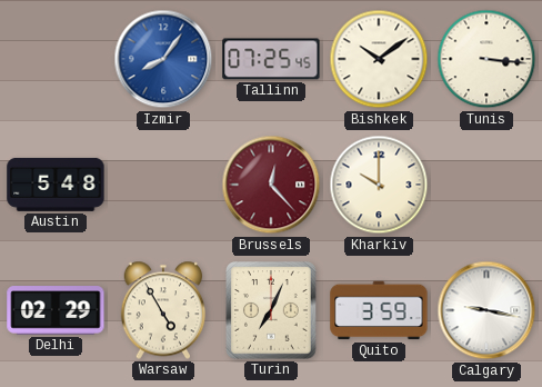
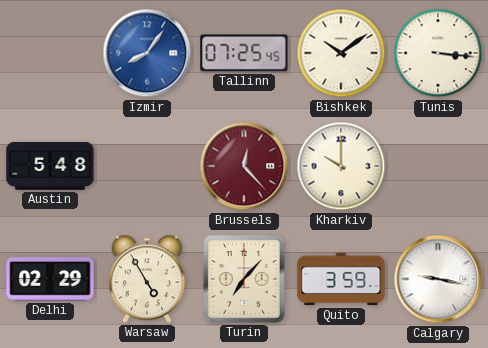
Turin: 7:04 -> 7:07
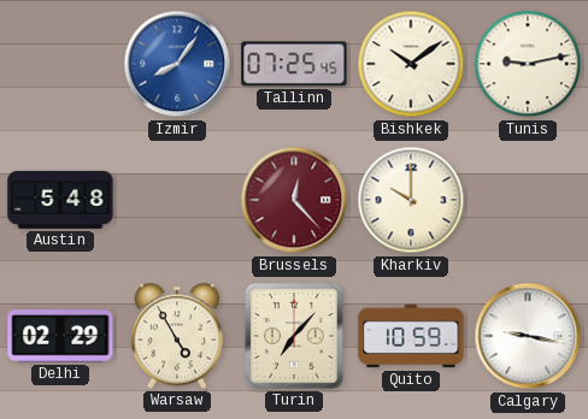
Tunis: 3:16 -> 9:13
Quito: 3:59 -> 10:59
